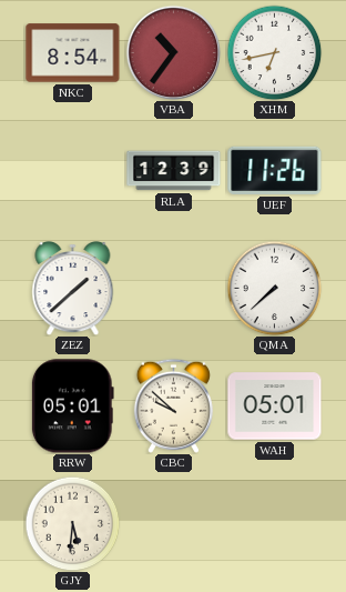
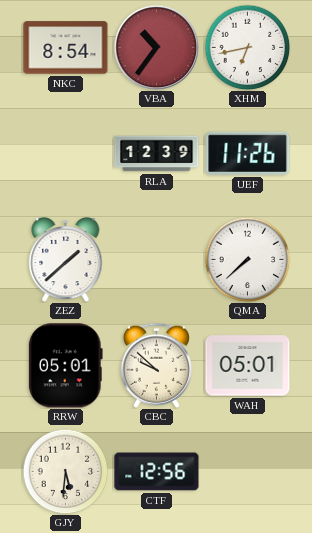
CTF: none -> 12:56
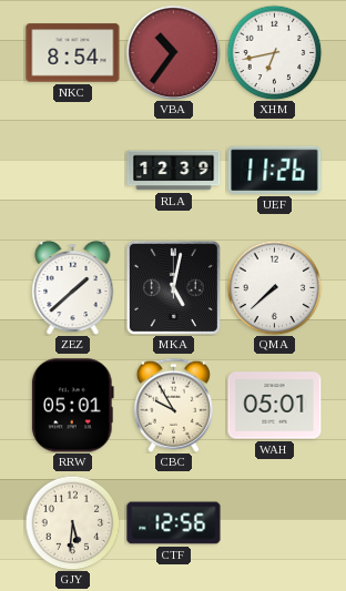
MKA: none -> 5:02
CBC: 9:52 -> 9:55
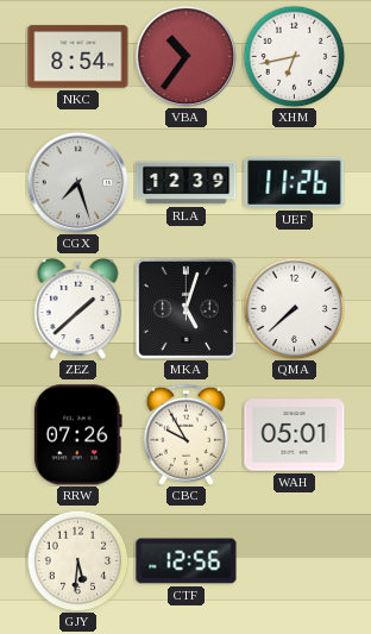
CGX: none -> 7:27
MKA: 5:02 -> 5:03
RRW: 05:01 -> 07:26
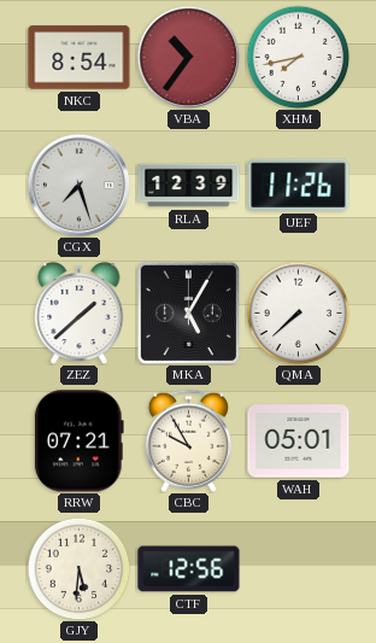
XHM: 6:43 -> 7:43
MKA: 5:03 -> 5:05
RRW: 07:26 -> 07:21
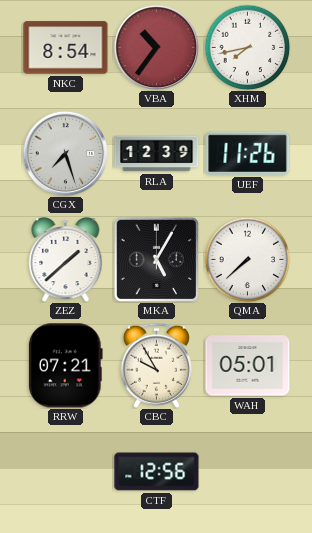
GJY: 5:31 -> none
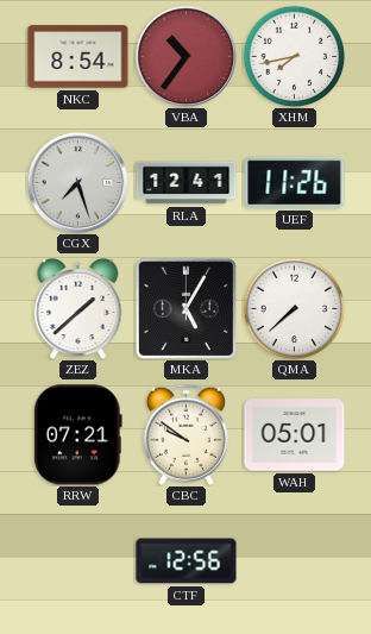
RLA: 12:39 -> 12:41
CBC: 9:55 -> 9:51
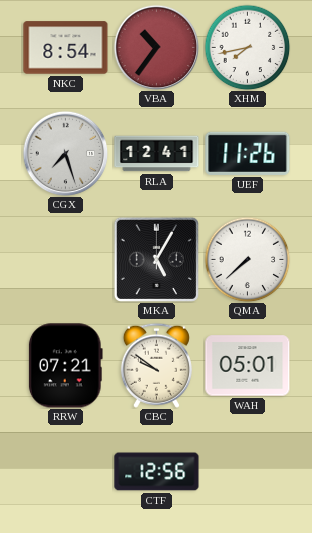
ZEZ: 1:38 -> none
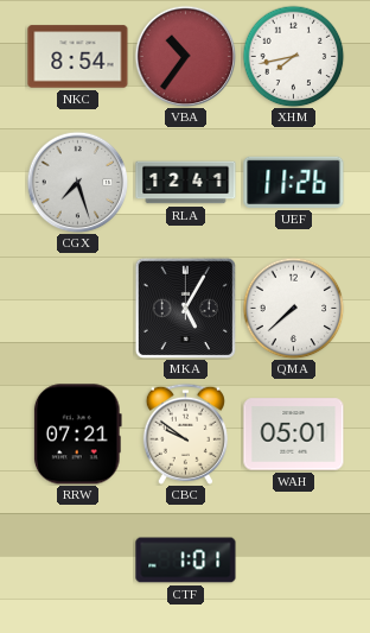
CTF: 12:56 -> 1:01
